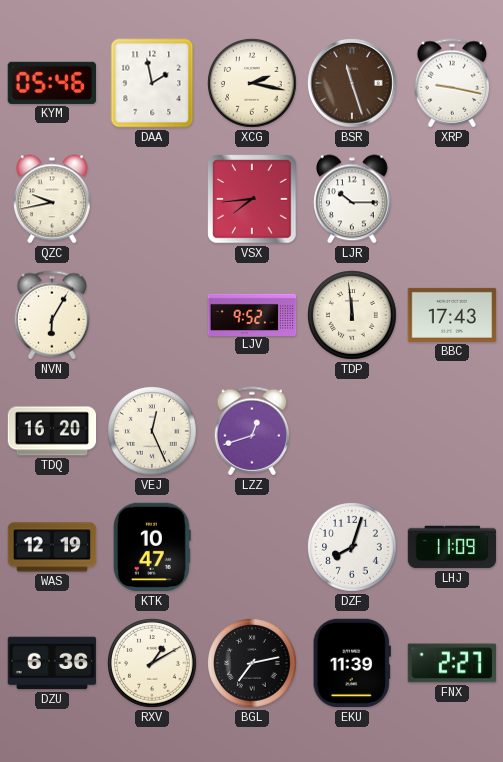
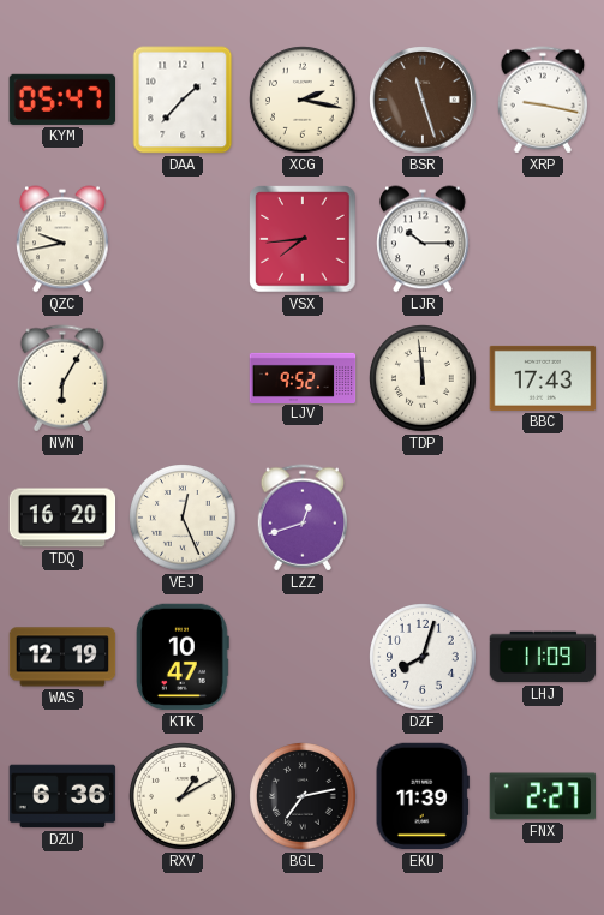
KYM: 05:46 -> 05:47
DAA: 1:58 -> 1:37
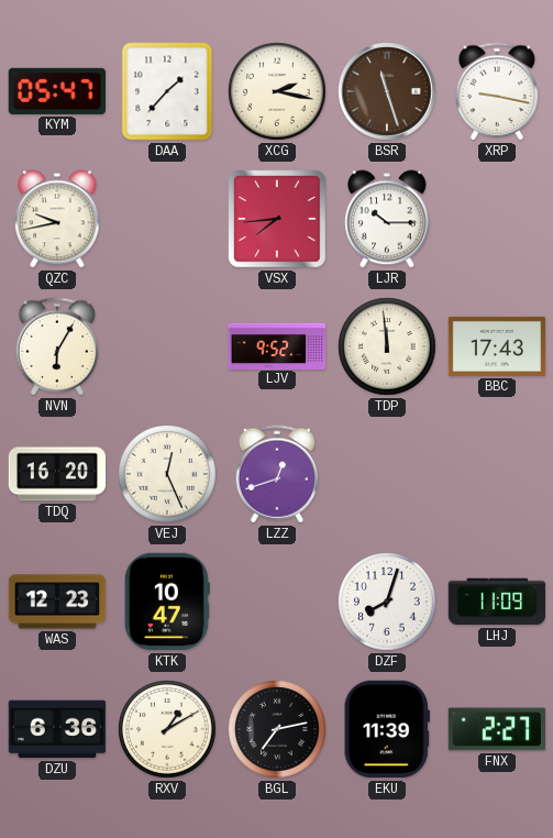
WAS: 12:19 -> 12:23
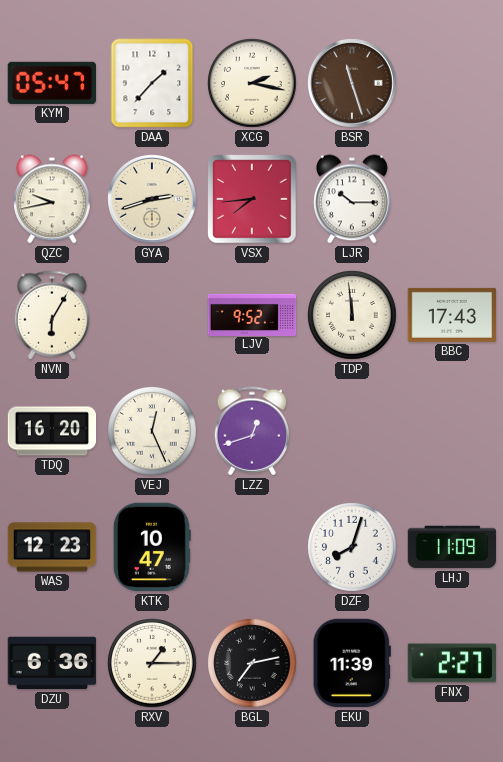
XRP: 9:17 -> none
GYA: none -> 2:42
RXV: 1:10 -> 1:15
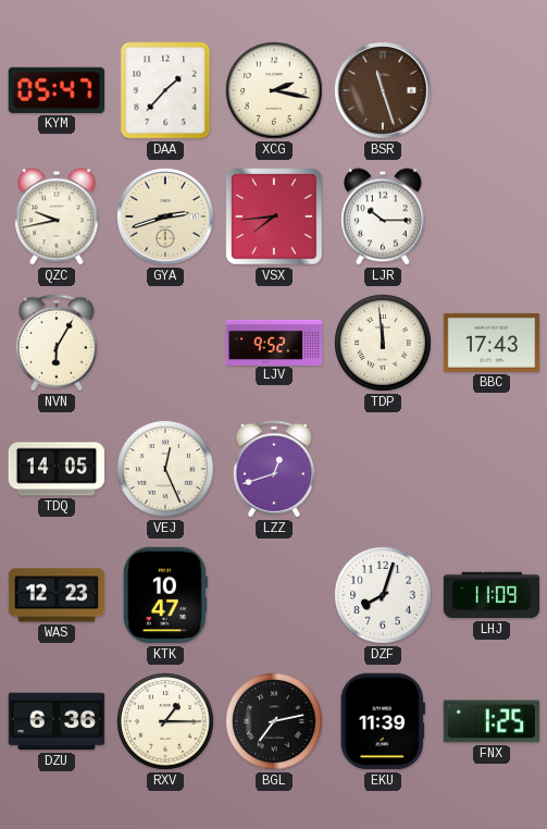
TDQ: 16:20 -> 14:05
FNX: 2:27 -> 1:25
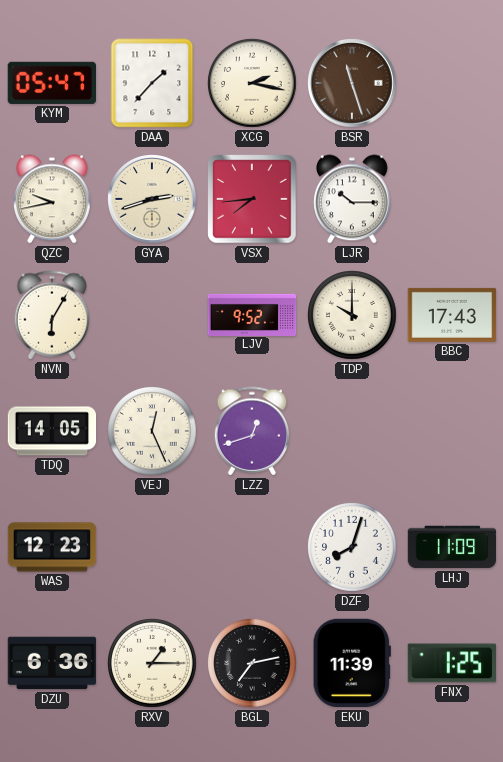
TDP: 11:59 -> 10:00
KTK: 10:47 -> none
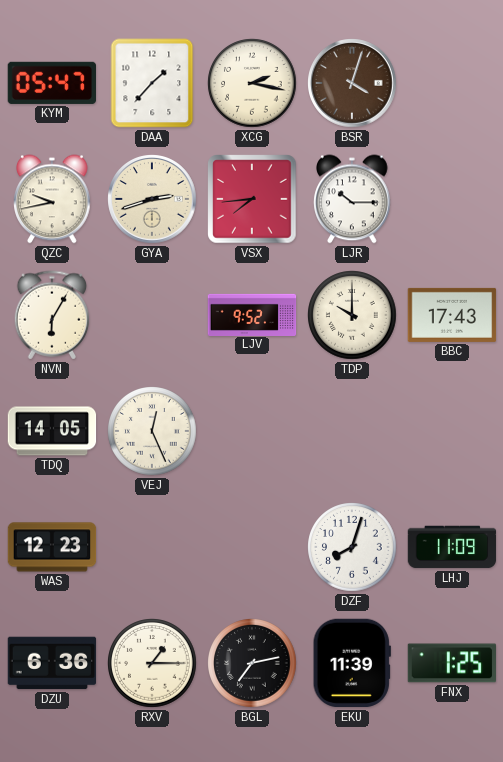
BSR: 11:27 -> 4:03
LZZ: 12:42 -> none
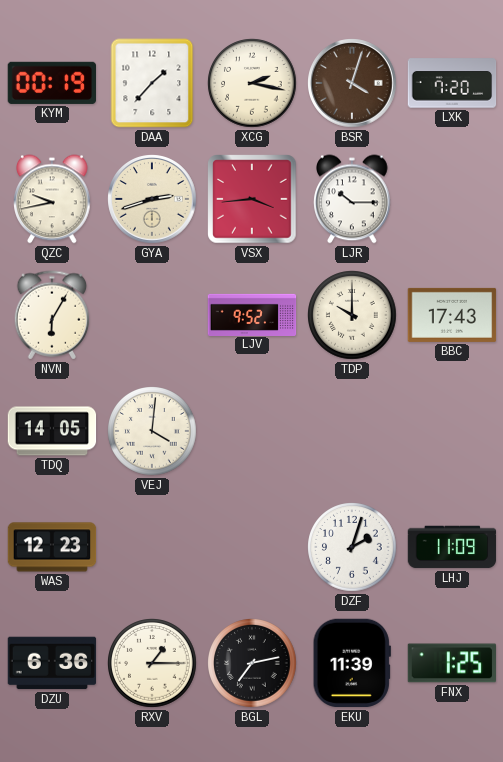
KYM: 05:47 -> 00:19
LXK: none -> 7:20
VSX: 7:44 -> 3:44
VEJ: 12:26 -> 4:01
DZF: 8:03 -> 2:03
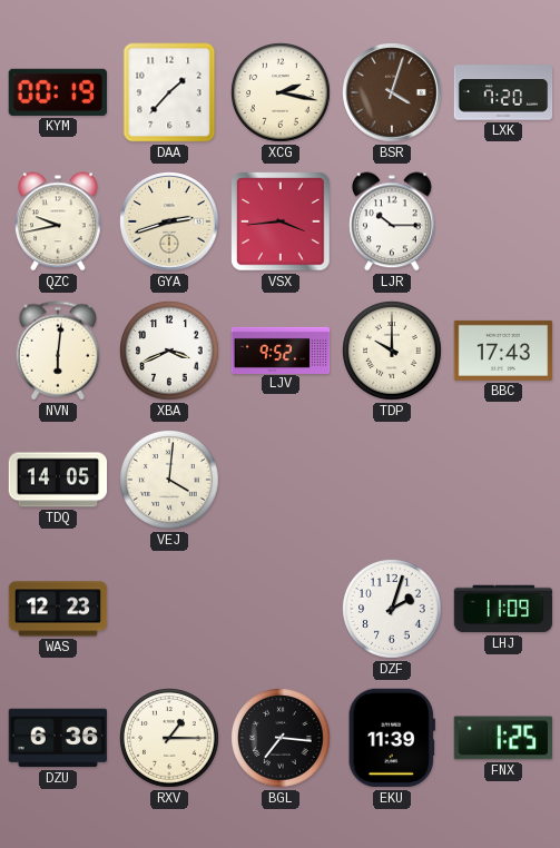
NVN: 6:05 -> 6:01
XBA: none -> 3:41
BGL: 7:13 -> 7:16
